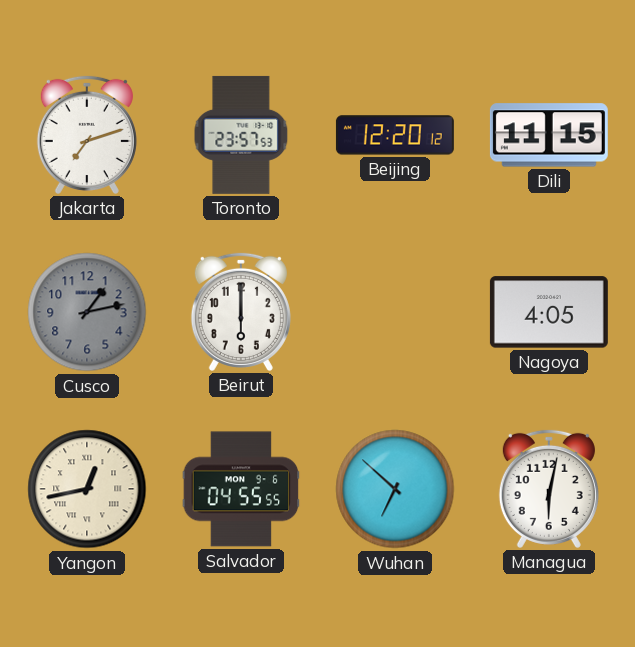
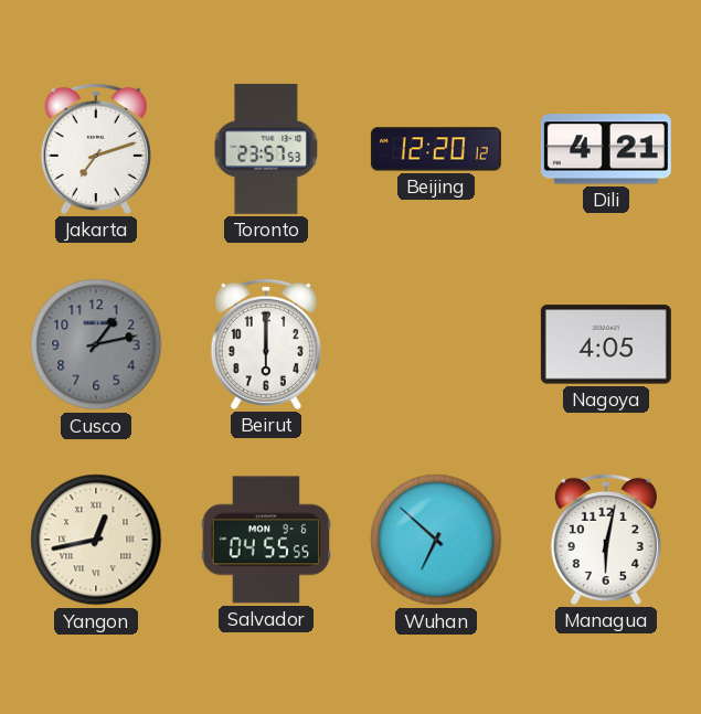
Dili: 11:15 -> 4:21
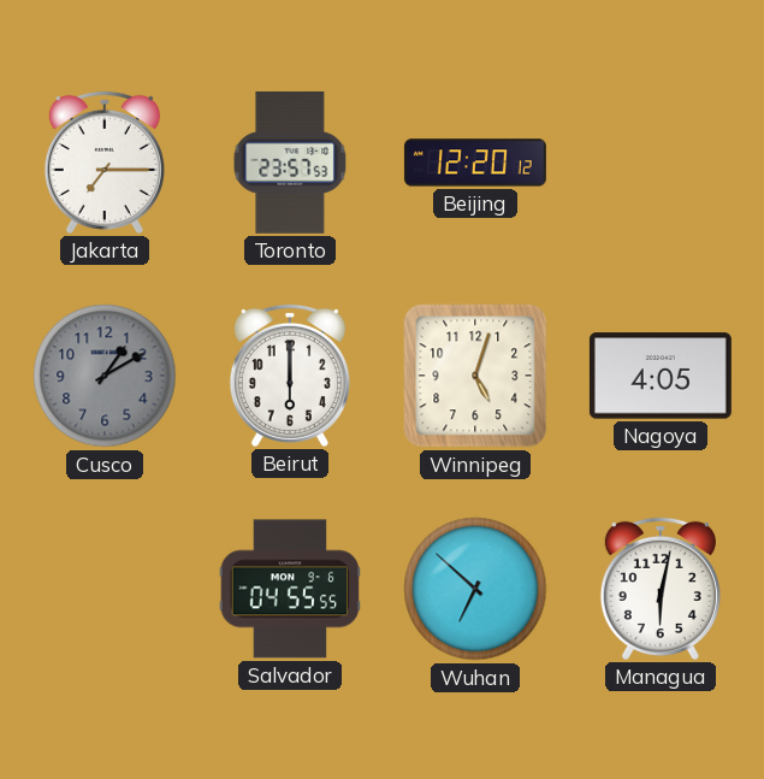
Jakarta: 7:12 -> 7:15
Dili: 4:21 -> none
Cusco: 1:13 -> 1:10
Winnipeg: none -> 5:03
Yangon: 12:43 -> none
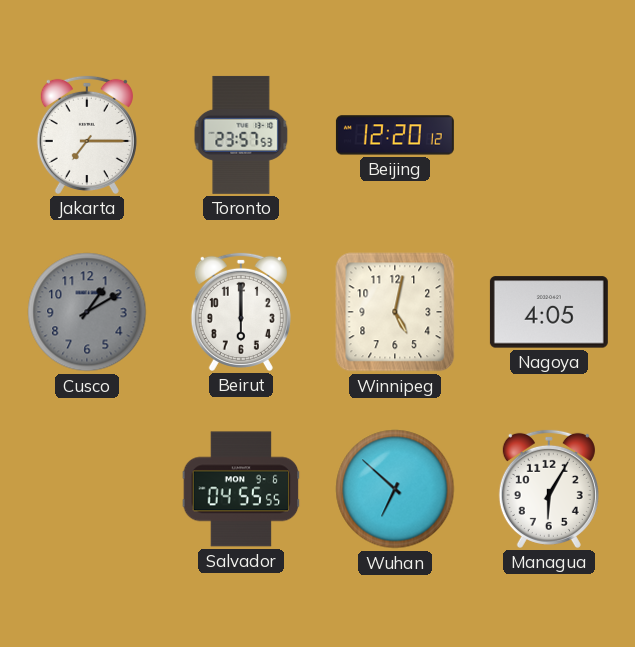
Winnipeg: 5:03 -> 5:02
Managua: 6:02 -> 6:05
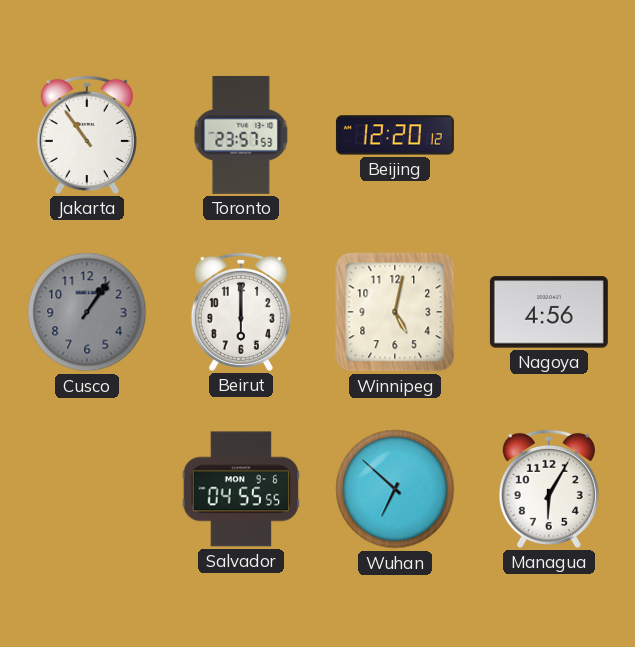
Jakarta: 7:15 -> 10:54
Cusco: 1:10 -> 1:06
Nagoya: 4:05 -> 4:56
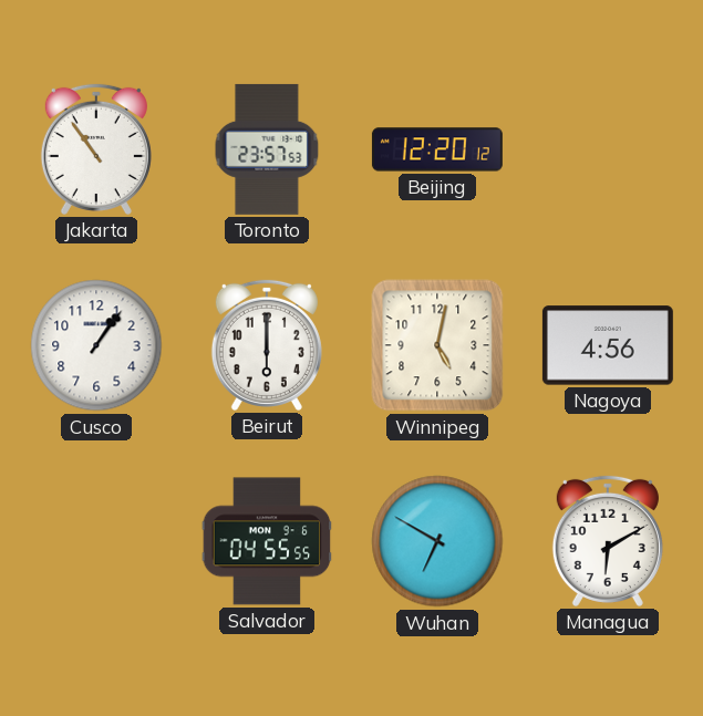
Cusco dial: grey -> white
Wuhan: 6:52 -> 6:50
Managua: 6:05 -> 6:10
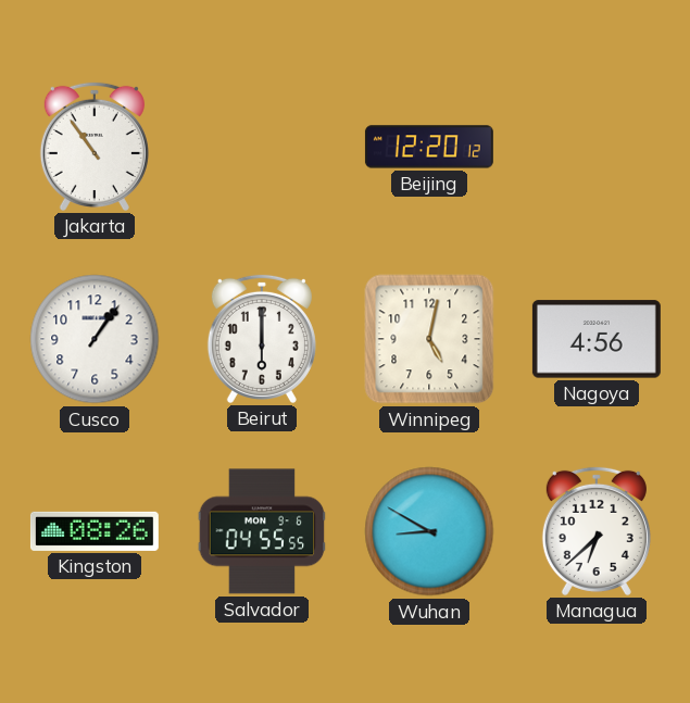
Toronto: 23:57 -> none
Kingston: none -> 08:26
Wuhan: 6:50 -> 8:50
Managua: 6:10 -> 6:38
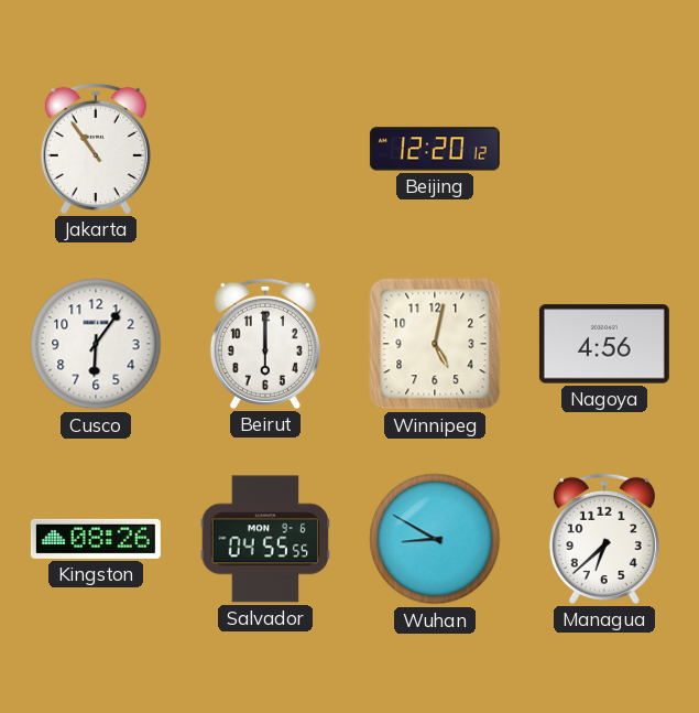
Cusco: 1:06 -> 6:06
